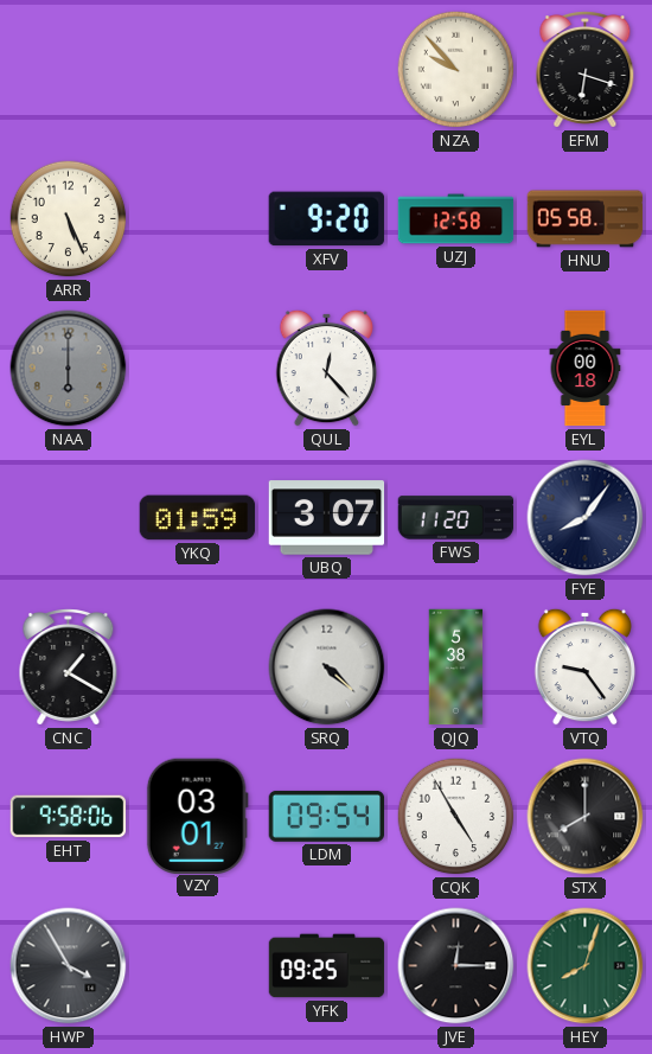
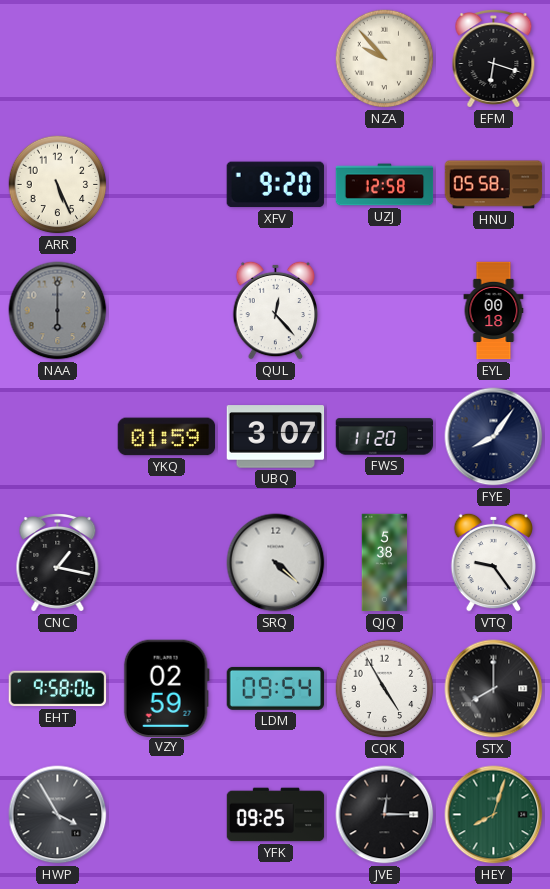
CNC: 1:20 -> 1:17
VZY: 03:01 -> 02:59
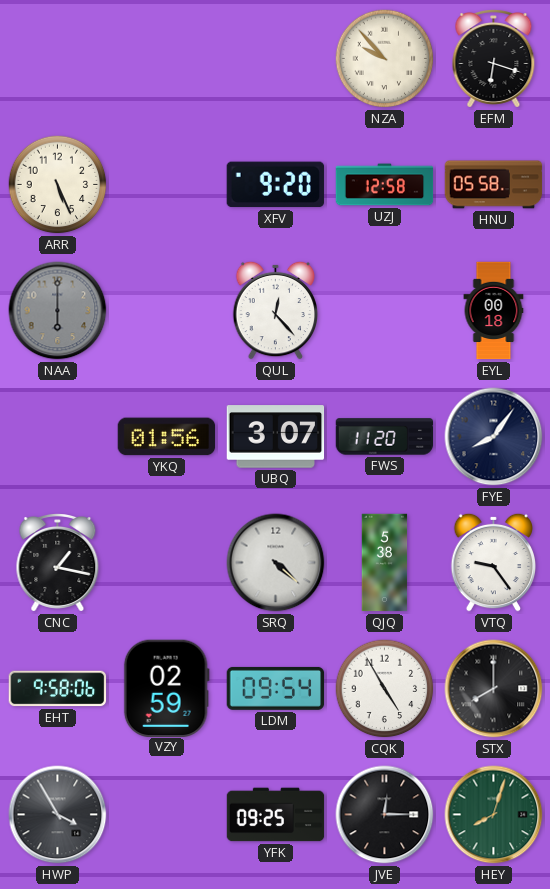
YKQ: 01:59 -> 01:56
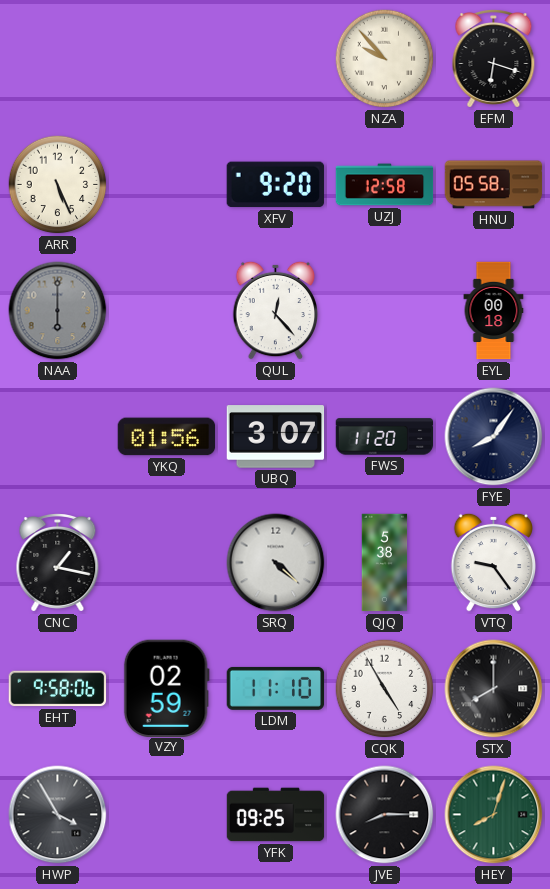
LDM: 09:54 -> 11:10
JVE: 12:15 -> 8:15
